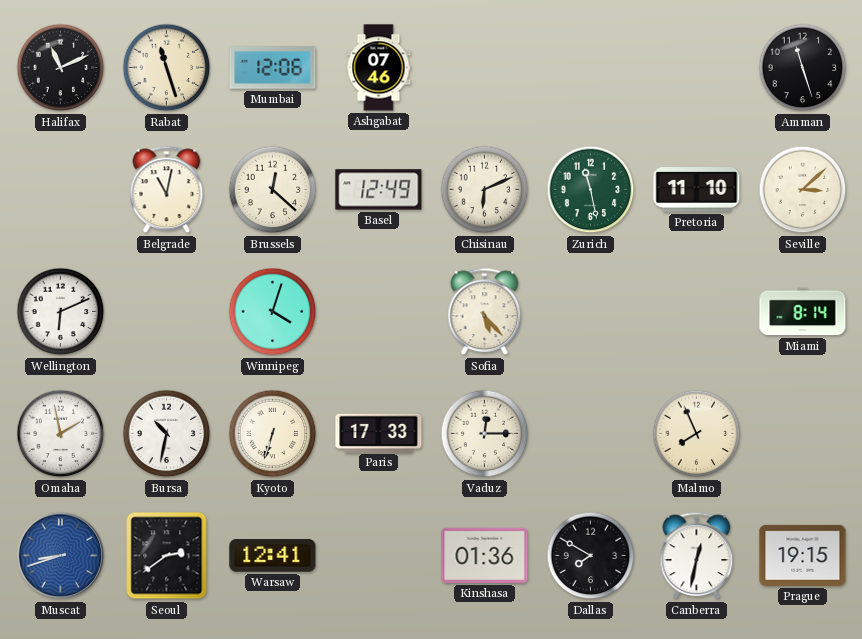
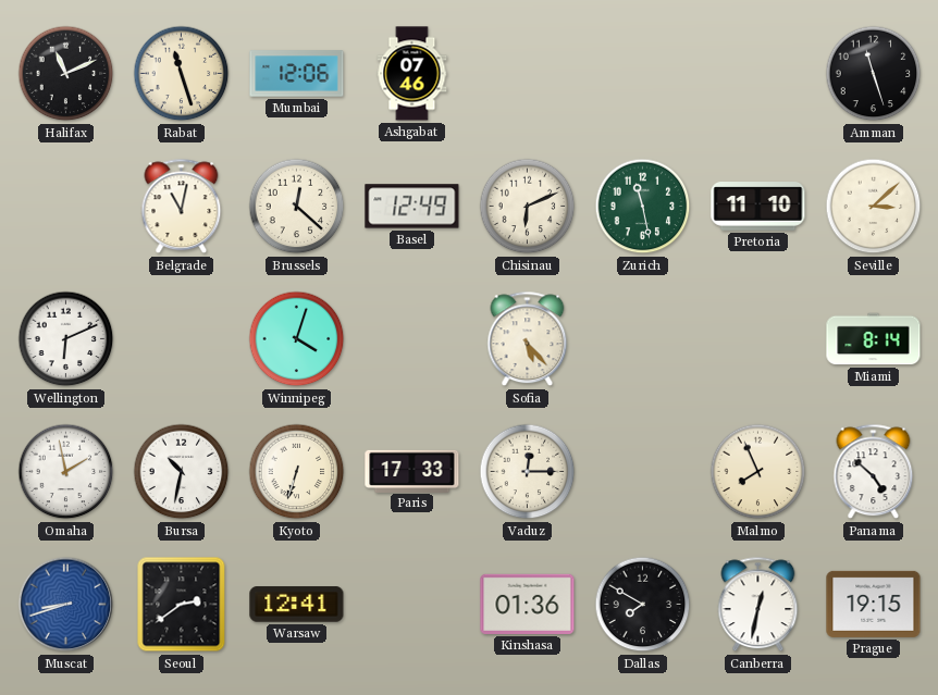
Panama: none -> 4:52
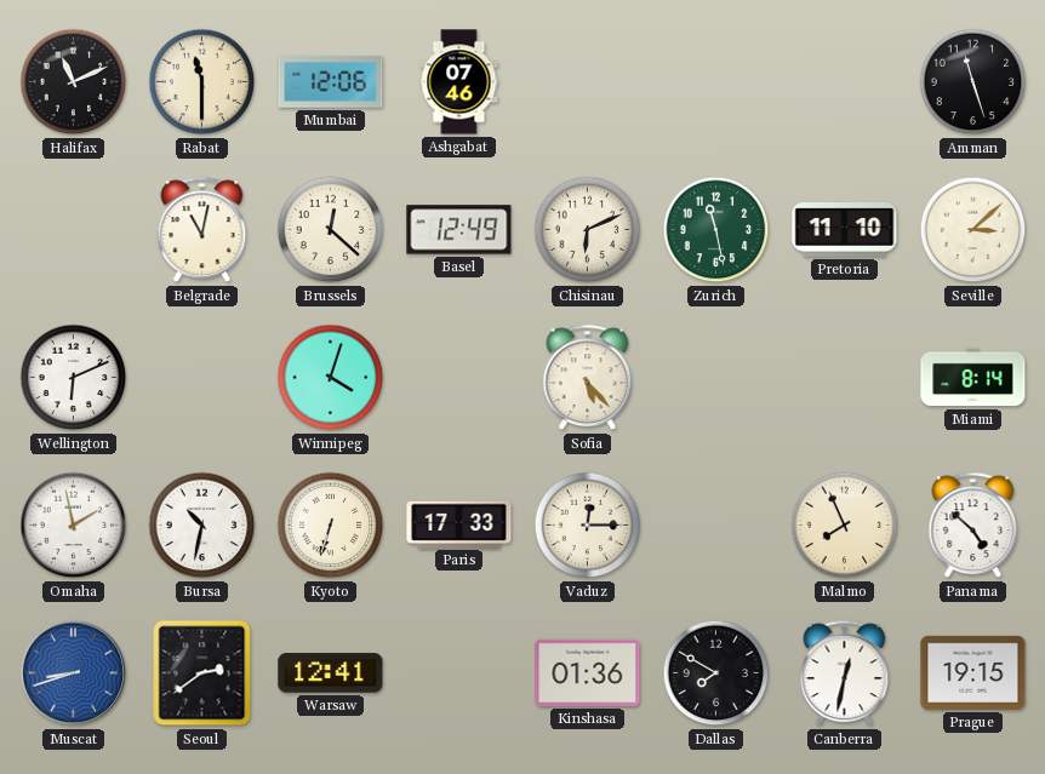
Rabat: 11:27 -> 11:30
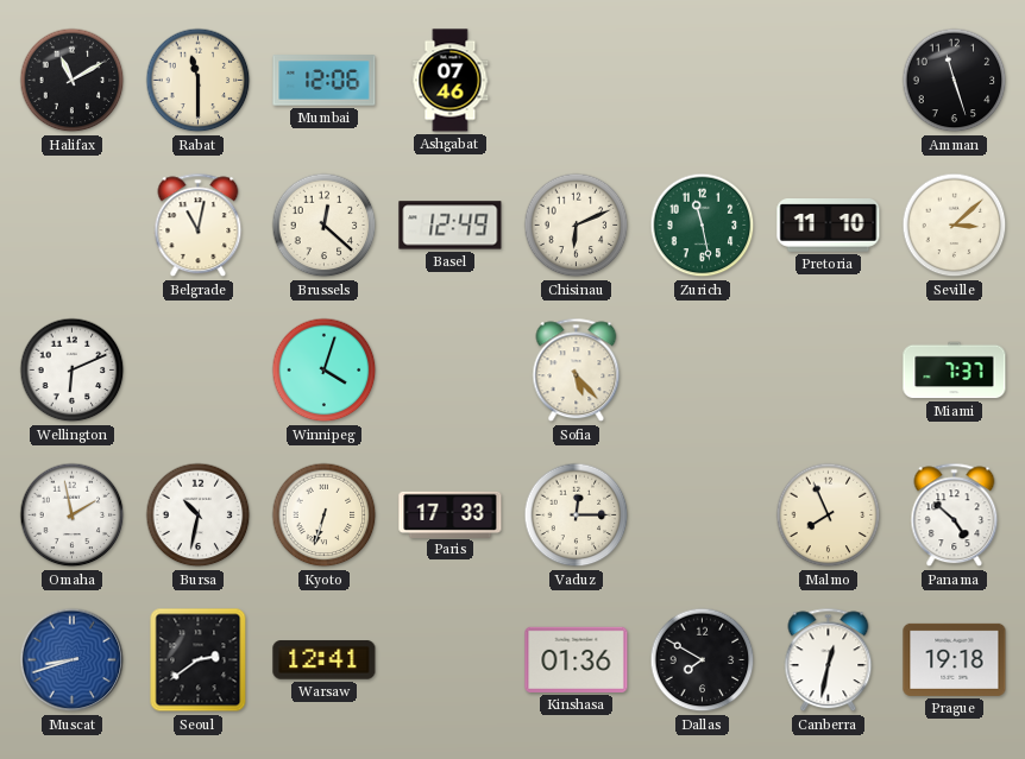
Halifax: 11:11 -> 11:10
Miami: 8:14 -> 7:37
Prague: 19:15 -> 19:18
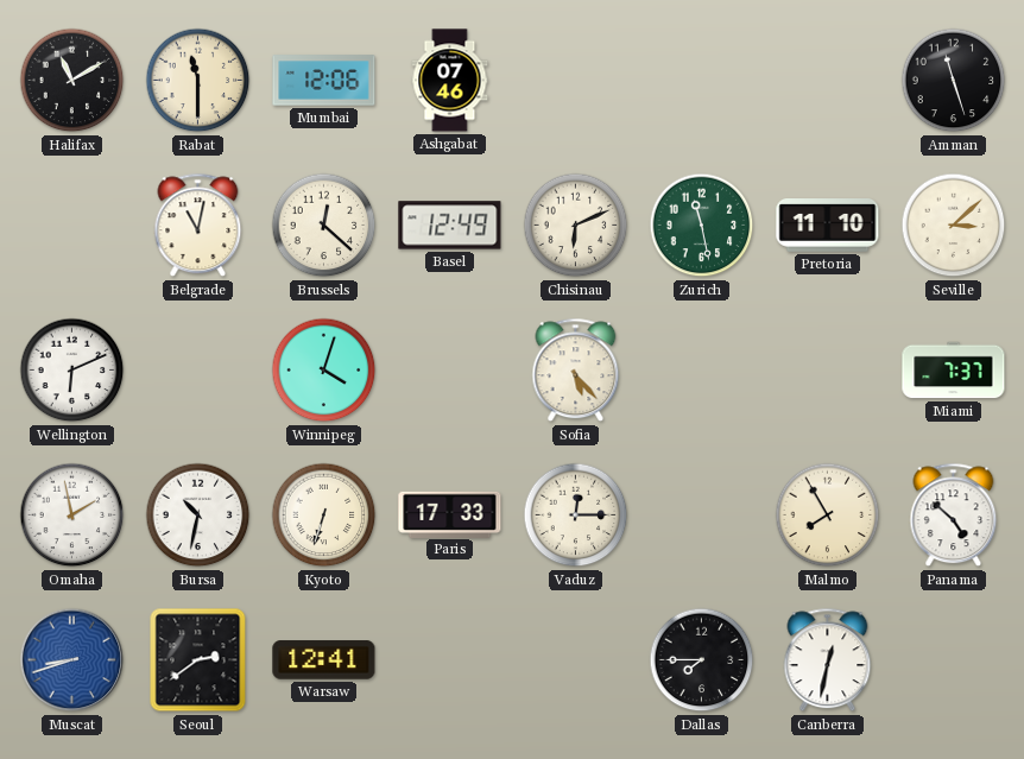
Malmo: 7:56 -> 7:55
Kinshasa: 01:36 -> none
Dallas: 7:50 -> 7:45
Prague: 19:18 -> none
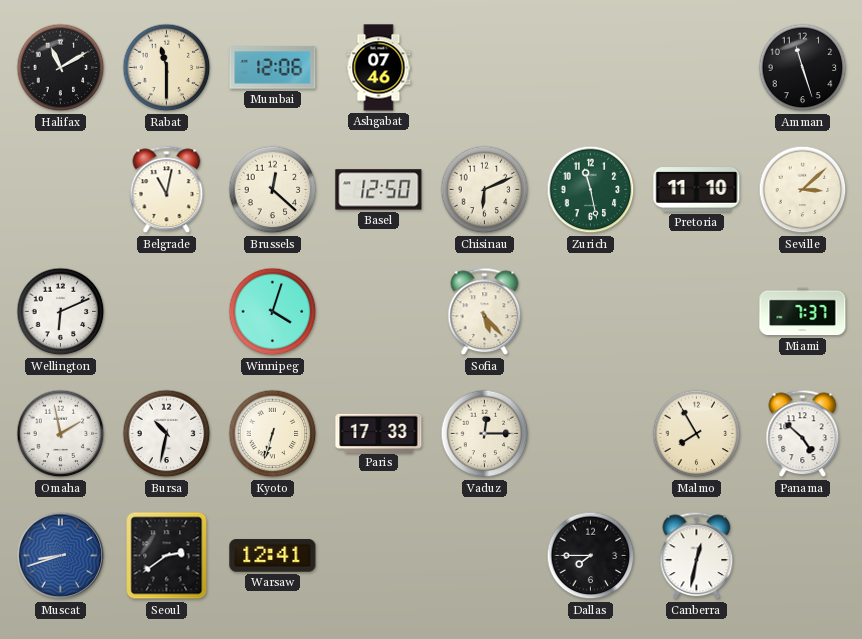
Basel: 12:49 -> 12:50
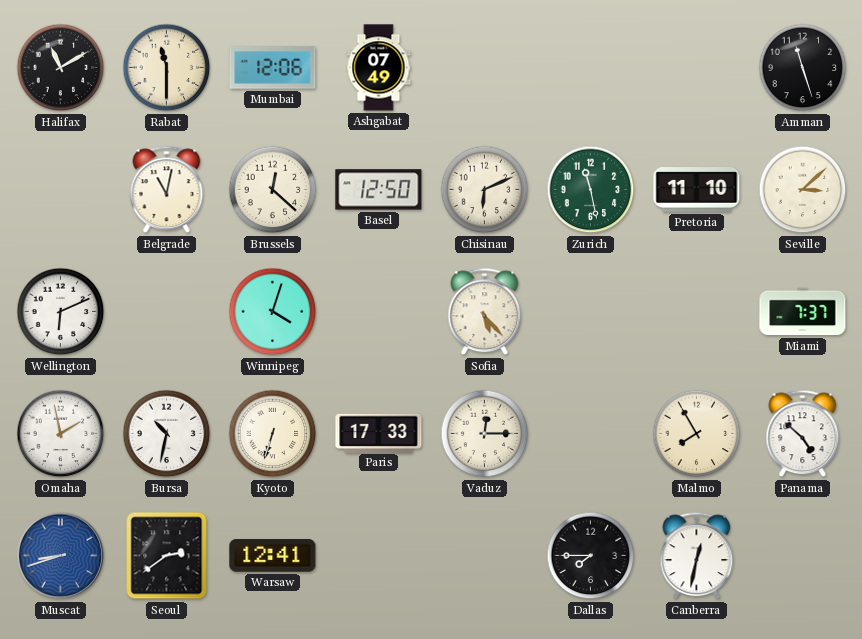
Ashgabat: 07:46 -> 07:49
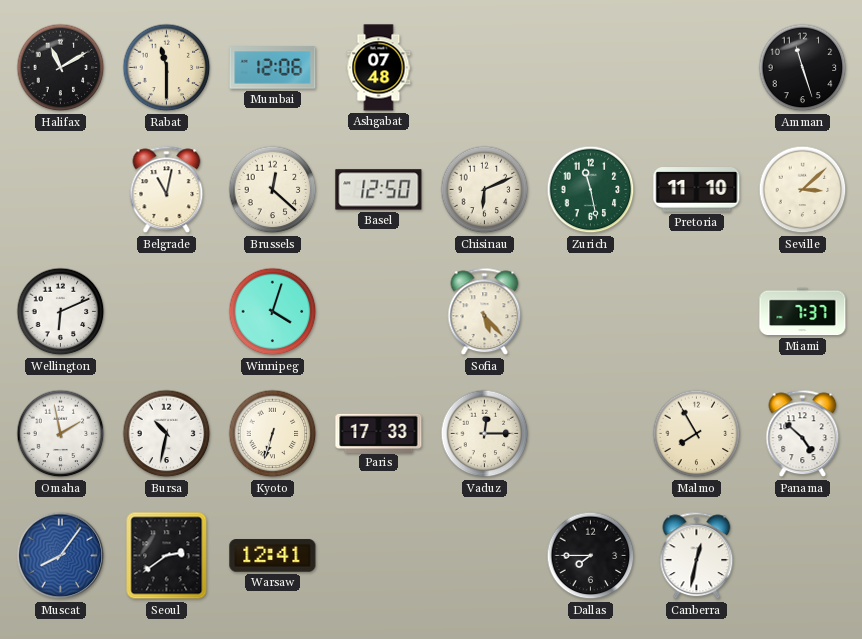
Ashgabat: 07:49 -> 07:48
Muscat: 8:42 -> 8:06
